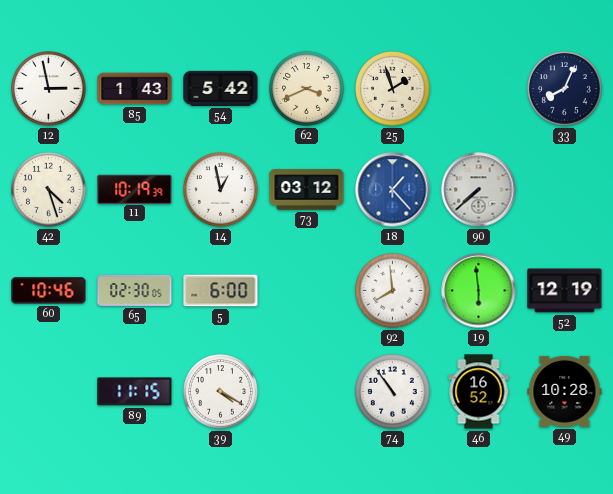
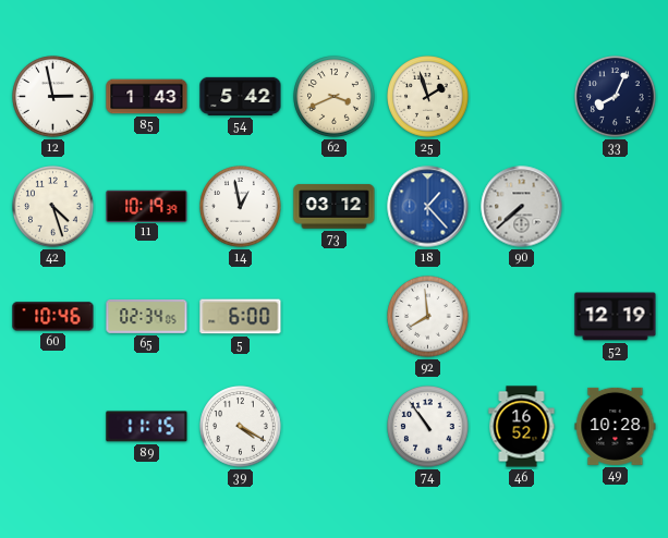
65: 02:30 -> 02:34
19: 5:59 -> none
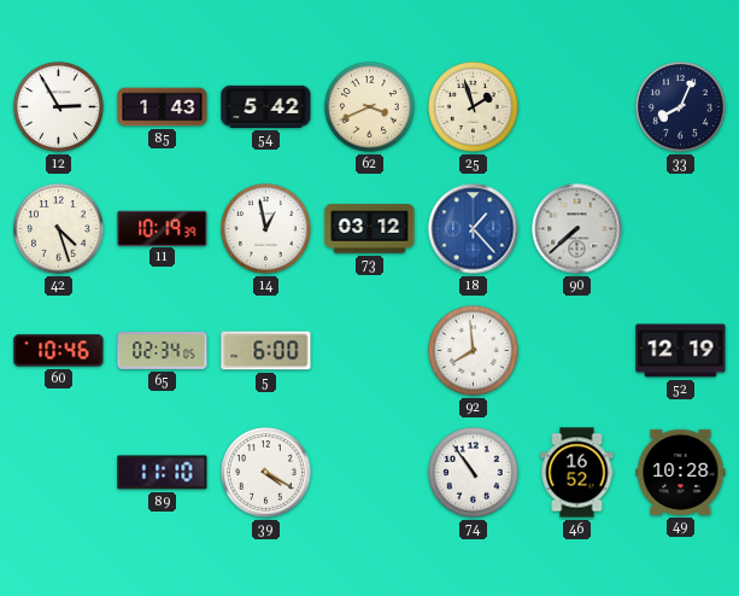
12: 2:58 -> 2:55
89: 11:15 -> 11:10
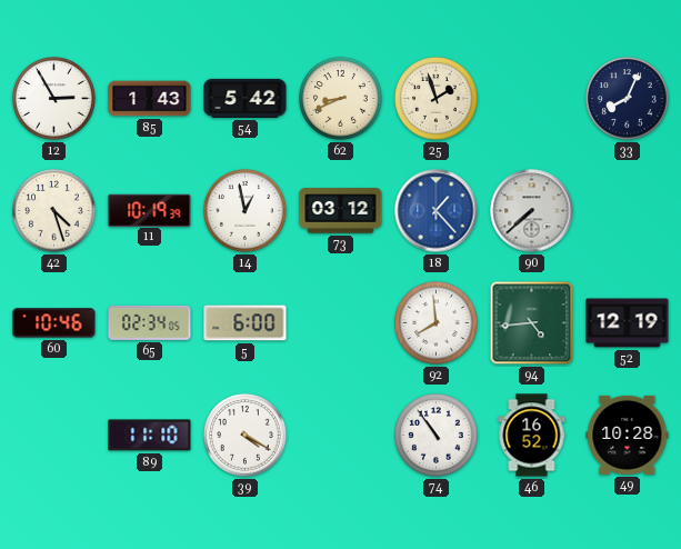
62: 3:41 -> 8:41
94: none -> 4:44
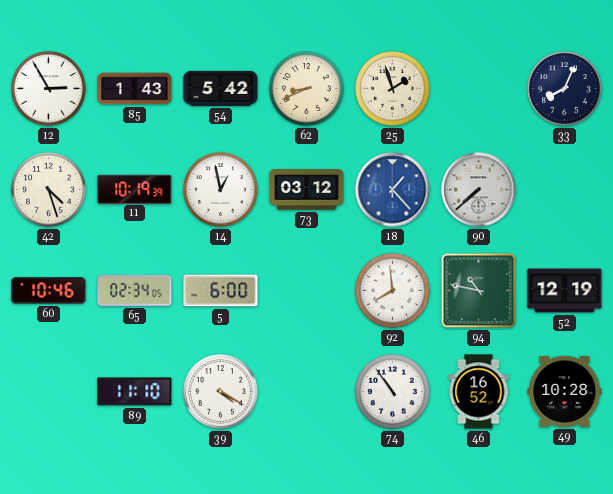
94: 4:44 -> 10:47
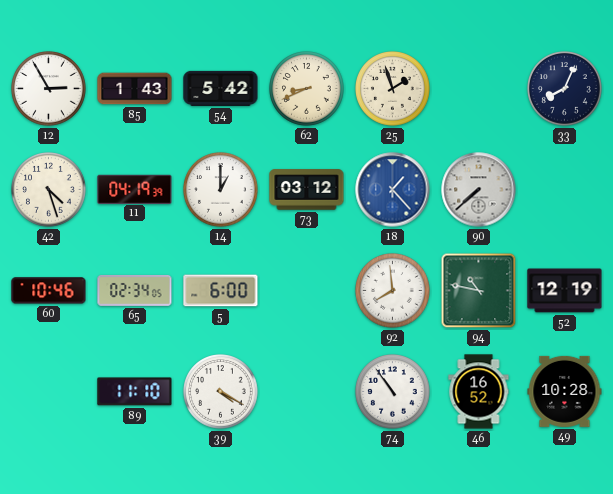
11: 10:19 -> 04:19
14: 12:58 -> 1:00
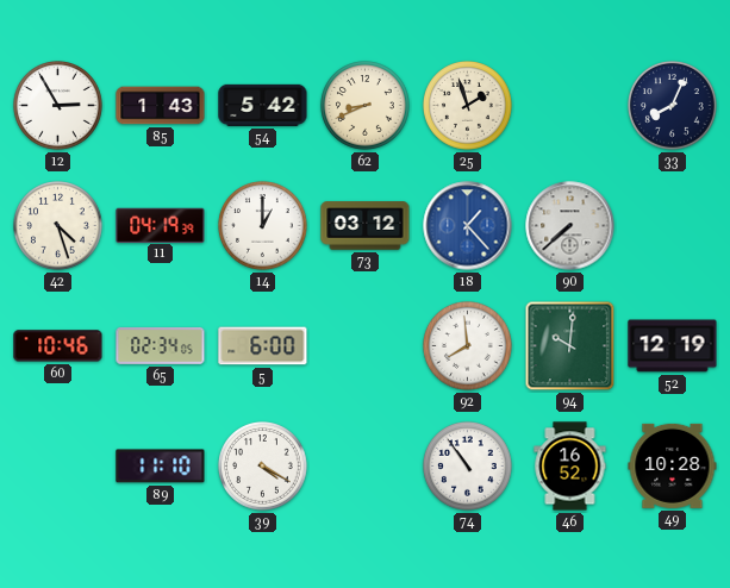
94: 10:47 -> 10:01
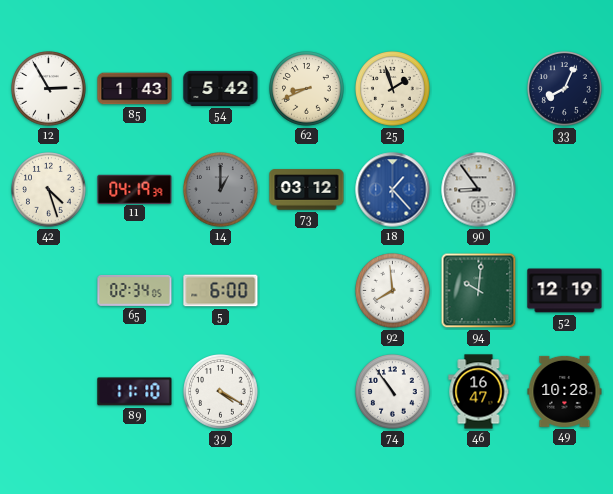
14 dial: white -> grey
90: 7:38 -> 8:54
60: 10:46 -> none
46: 16:52 -> 16:47
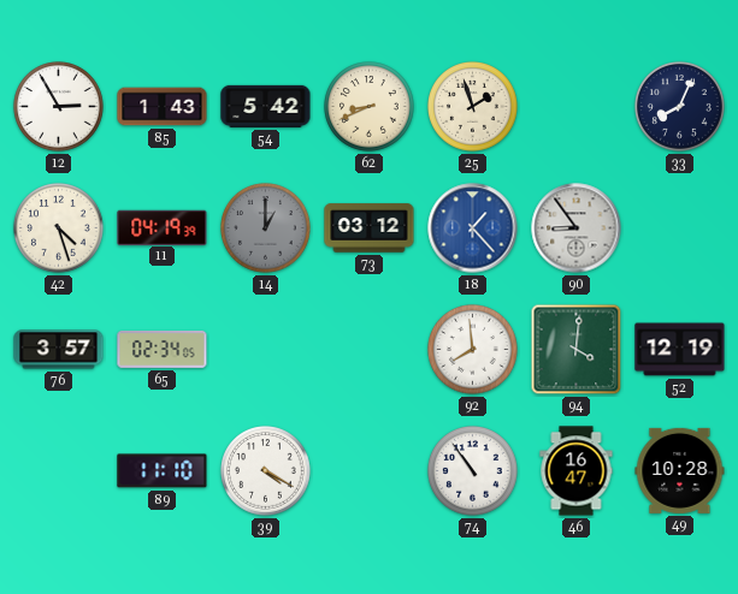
76: none -> 3:57
5: 6:00 -> none
94: 10:01 -> 4:01
